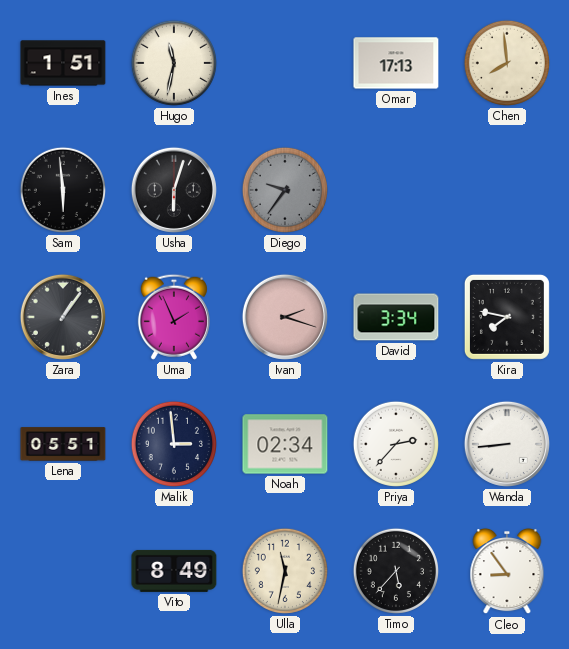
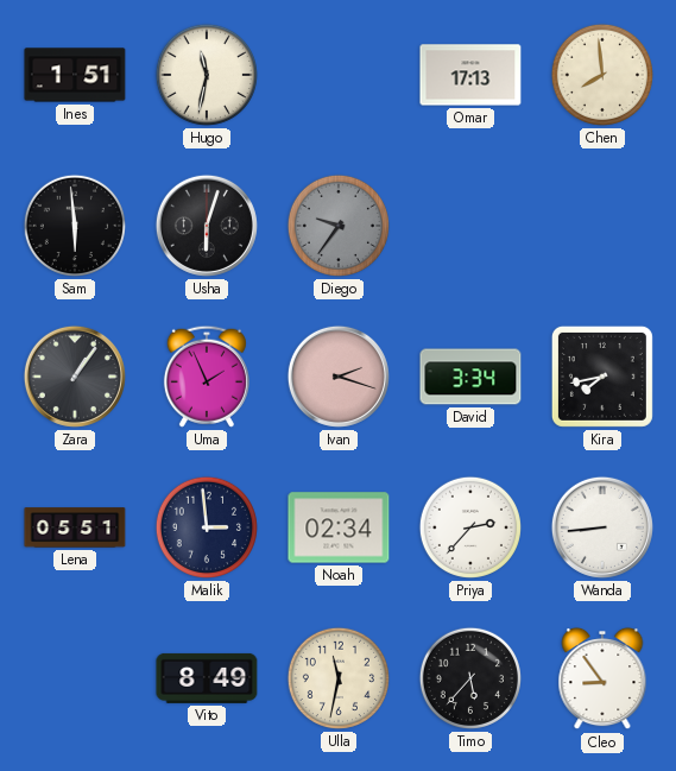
Kira: 7:47 -> 7:43
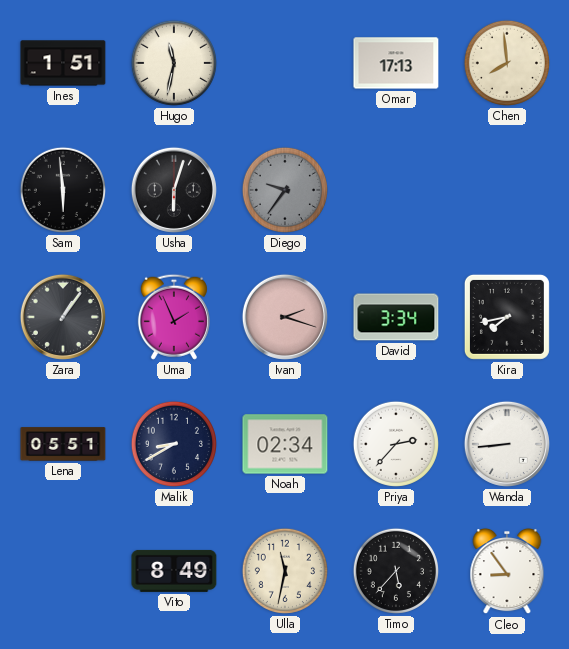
Malik: 2:59 -> 8:40
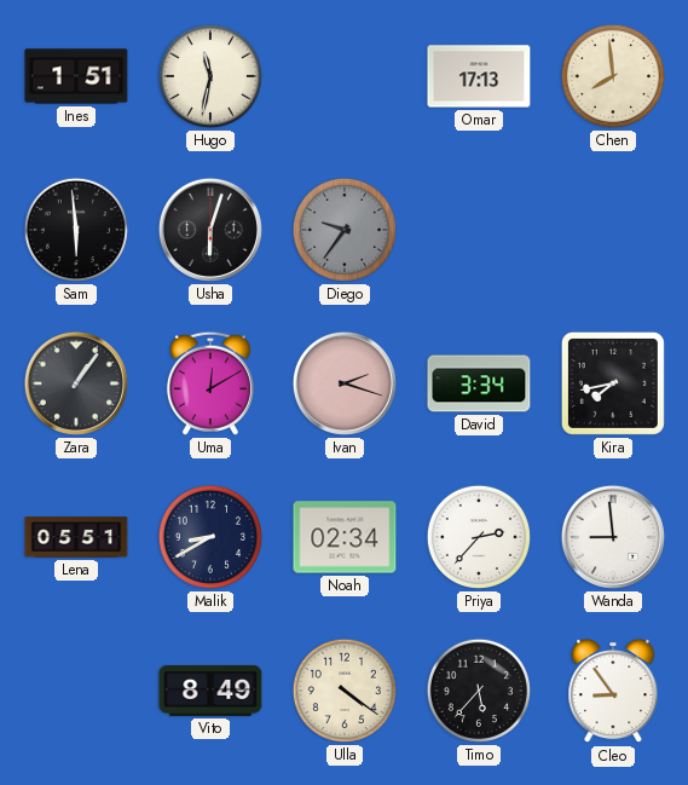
Uma: 1:56 -> 12:10
Wanda: 8:44 -> 8:59
Ulla: 11:32 -> 4:21
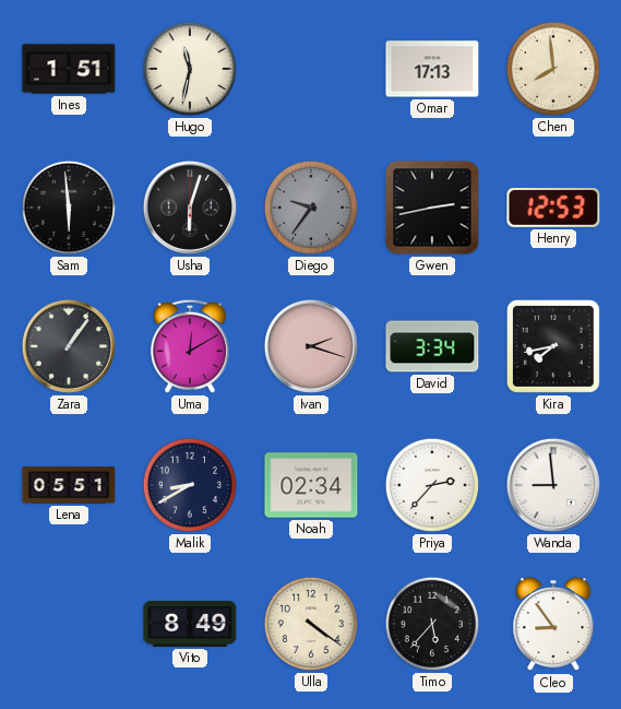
Gwen: none -> 2:43
Henry: none -> 12:53
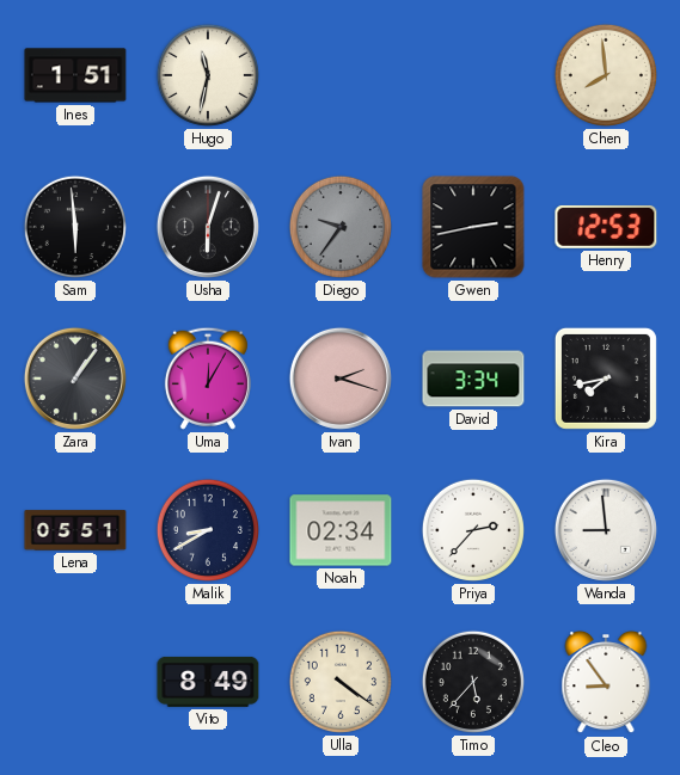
Omar: 17:13 -> none
Uma: 12:10 -> 12:05
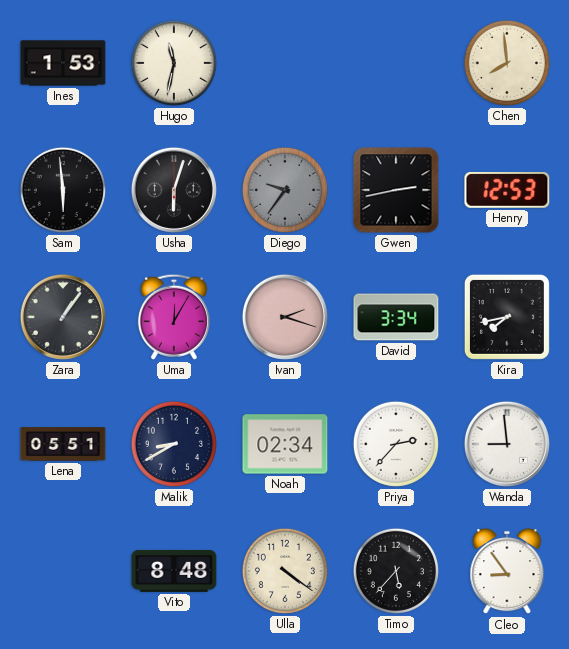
Ines: 1:51 -> 1:53
Vito: 8:49 -> 8:48
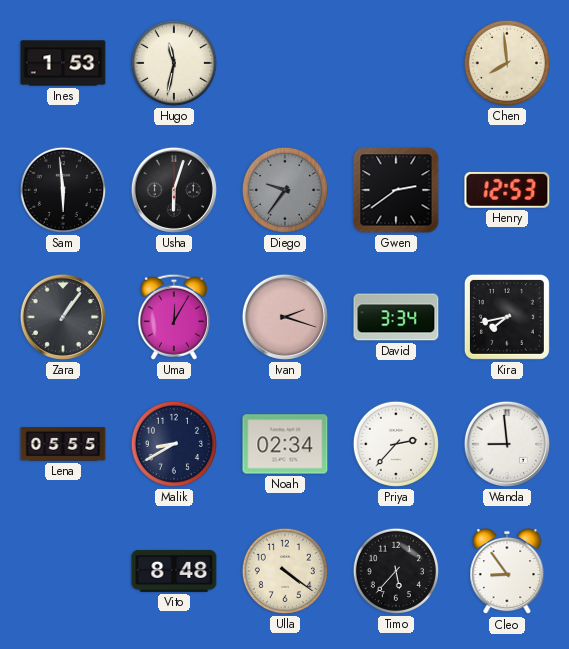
Gwen: 2:43 -> 2:39
Lena: 05:51 -> 05:55
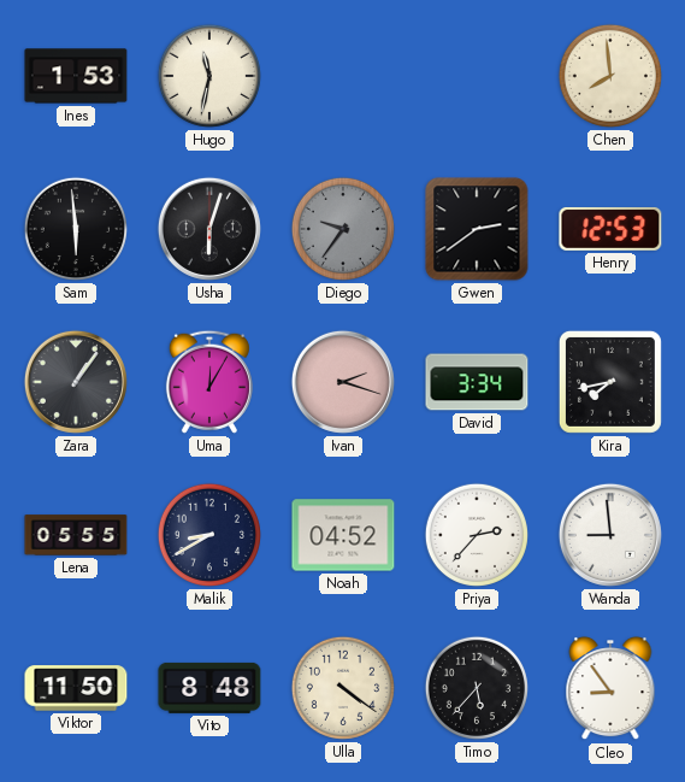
Noah: 02:34 -> 04:52
Viktor: none -> 11:50
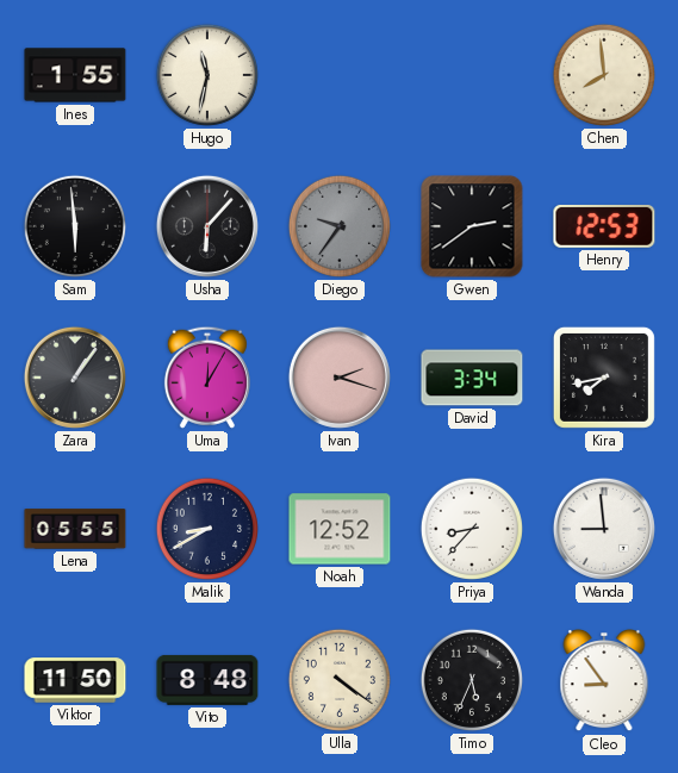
Ines: 1:53 -> 1:55
Usha: 6:03 -> 6:07
Noah: 04:52 -> 12:52
Priya: 2:37 -> 8:37
Timo: 5:37 -> 5:34
